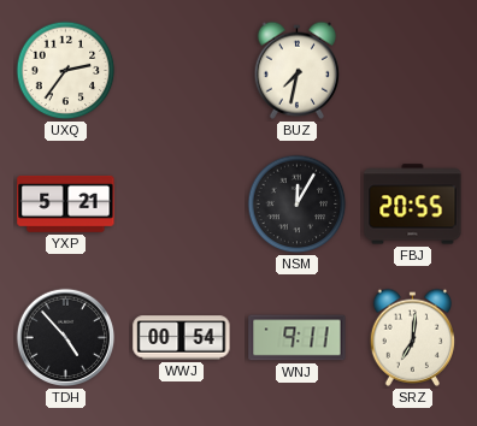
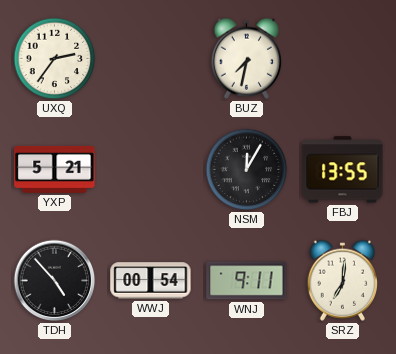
FBJ: 20:55 -> 13:55
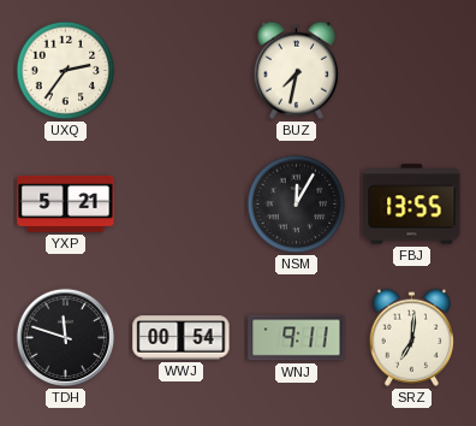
TDH: 4:53 -> 11:48
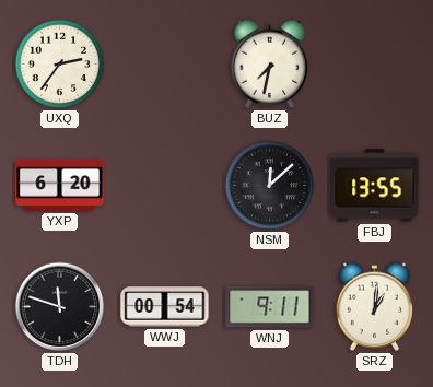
YXP: 5:21 -> 6:20
NSM: 12:05 -> 12:08
SRZ: 7:01 -> 1:01
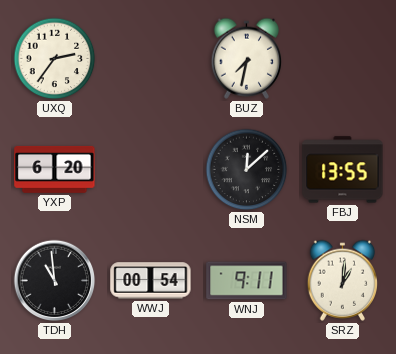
TDH: 11:48 -> 10:59
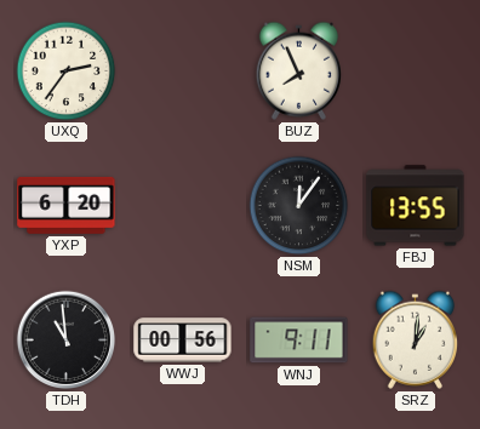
BUZ: 7:32 -> 7:56
NSM: 12:08 -> 12:06
WWJ: 00:54 -> 00:56
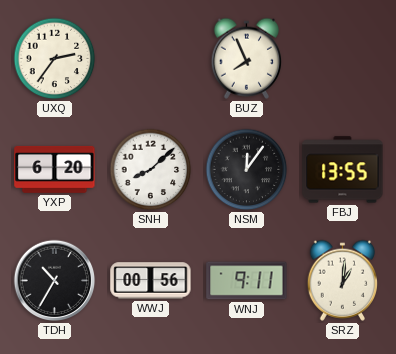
SNH: none -> 8:08
TDH: 10:59 -> 10:35
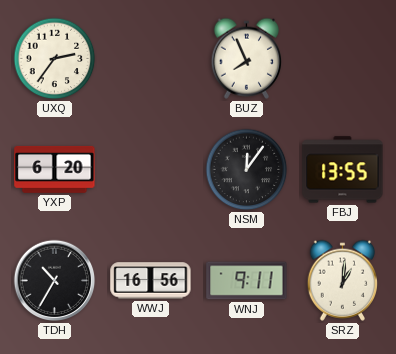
SNH: 8:08 -> none
WWJ: 00:56 -> 16:56
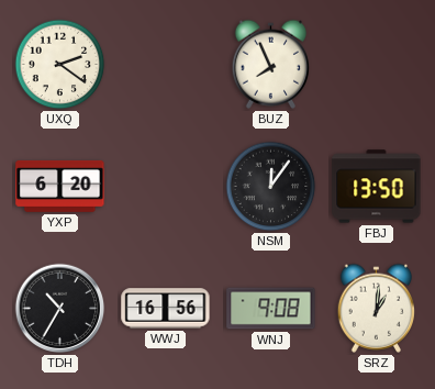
UXQ: 2:36 -> 2:21
FBJ: 13:55 -> 13:50
WNJ: 9:11 -> 9:08
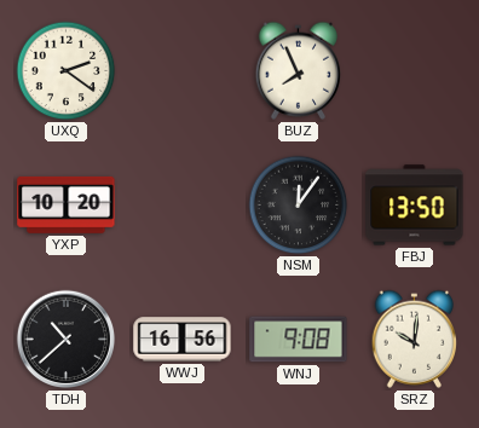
YXP: 6:20 -> 10:20
TDH: 10:35 -> 10:38
SRZ: 1:01 -> 10:01
